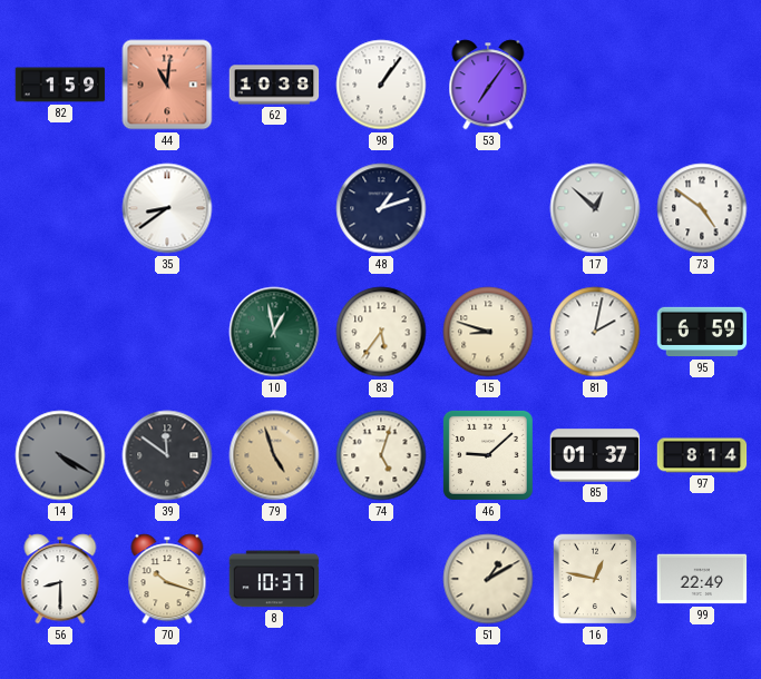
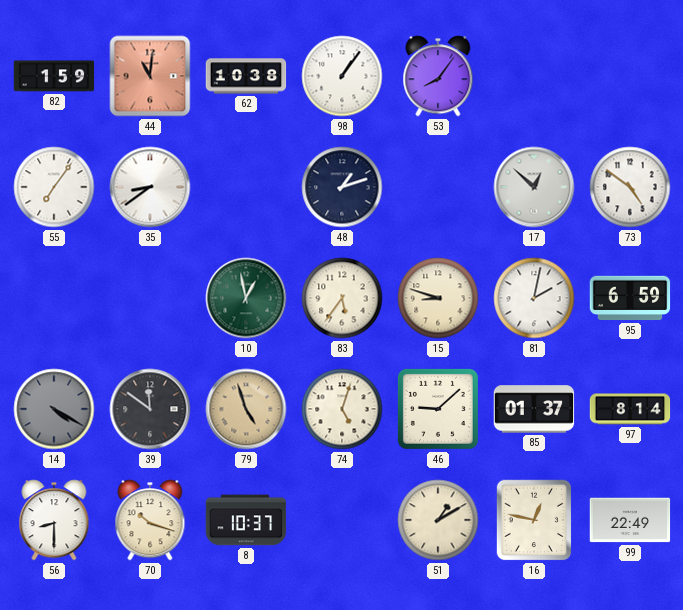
53: 7:06 -> 8:06
55: none -> 7:06
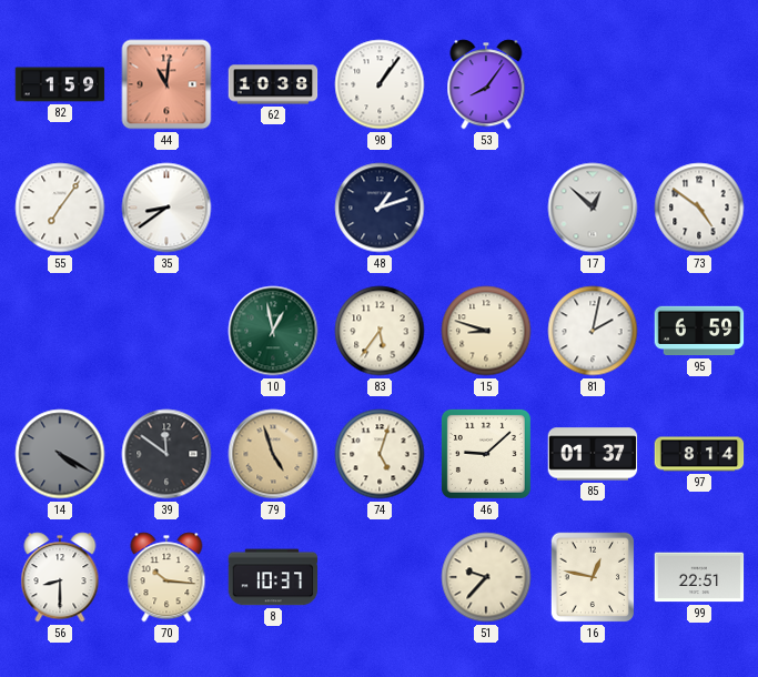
70: 10:18 -> 10:16
51: 1:10 -> 9:37
99: 22:49 -> 22:51
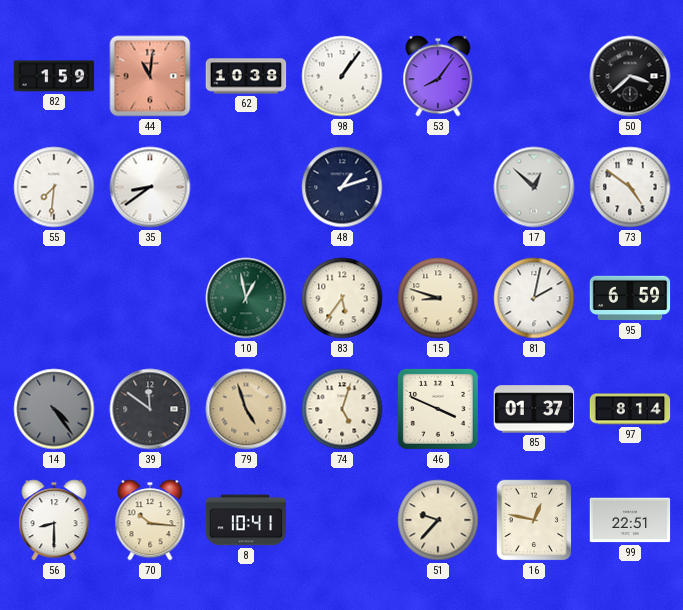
50: none -> 3:38
55: 7:06 -> 7:31
14: 4:20 -> 4:24
46: 9:08 -> 3:49
8: 10:37 -> 10:41
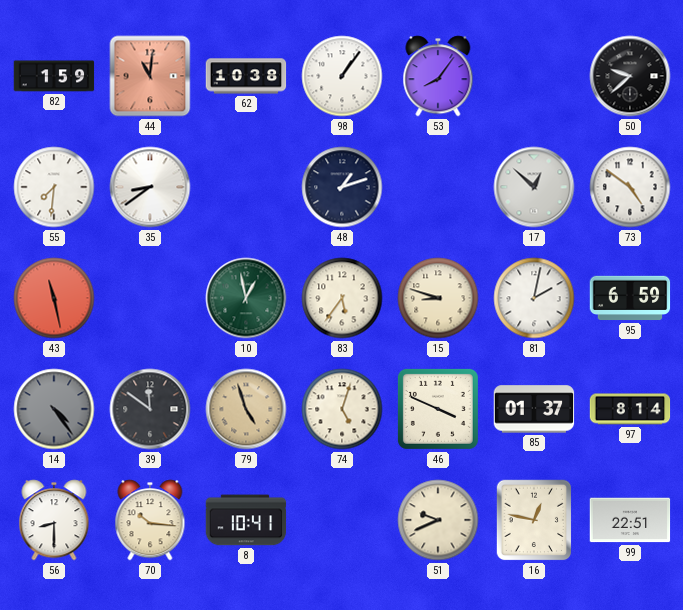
50: 3:38 -> 9:38
43: none -> 11:28
51: 9:37 -> 9:41
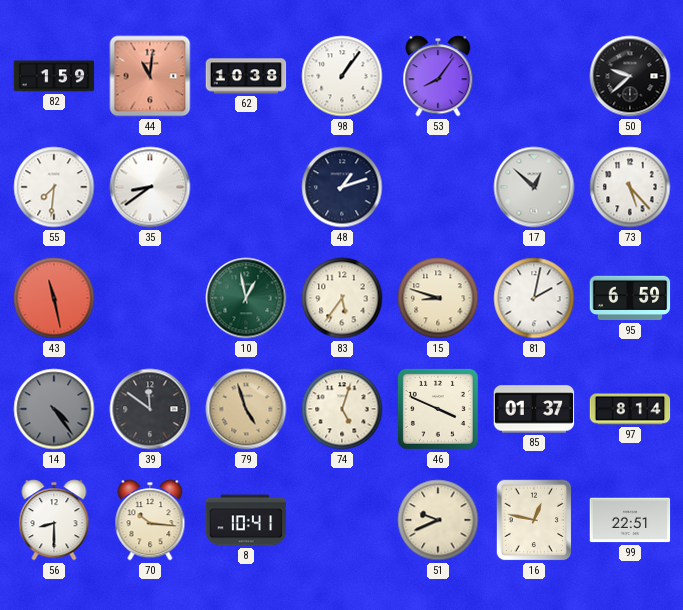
73: 4:51 -> 5:23
